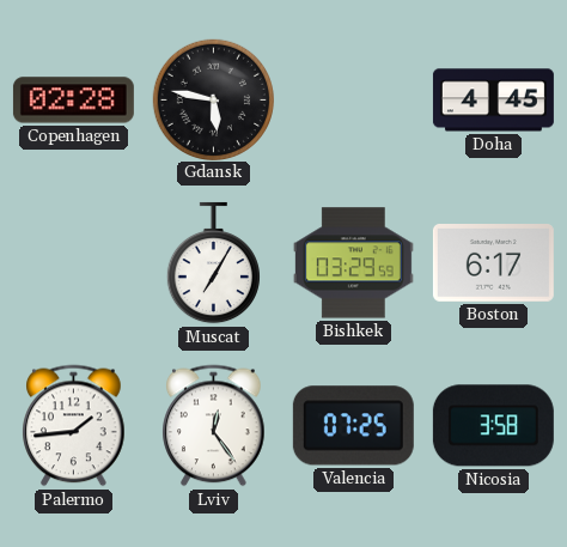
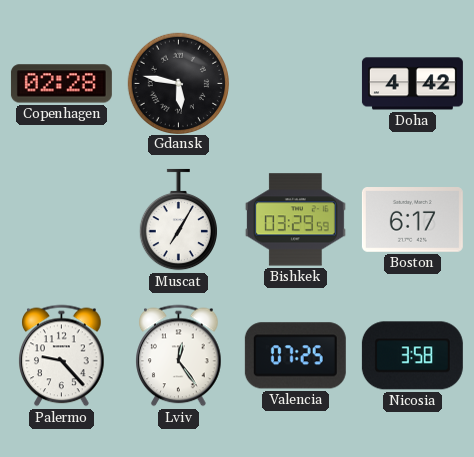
Doha: 4:45 -> 4:42
Palermo: 1:44 -> 9:23
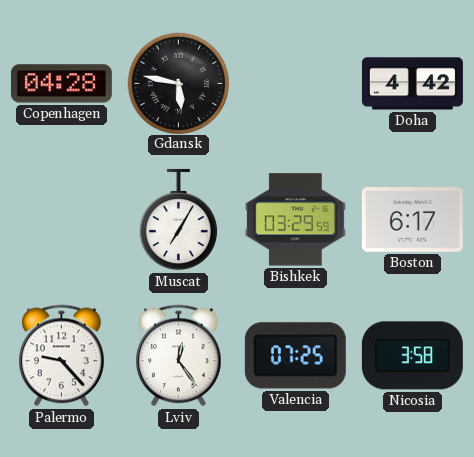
Copenhagen: 02:28 -> 04:28
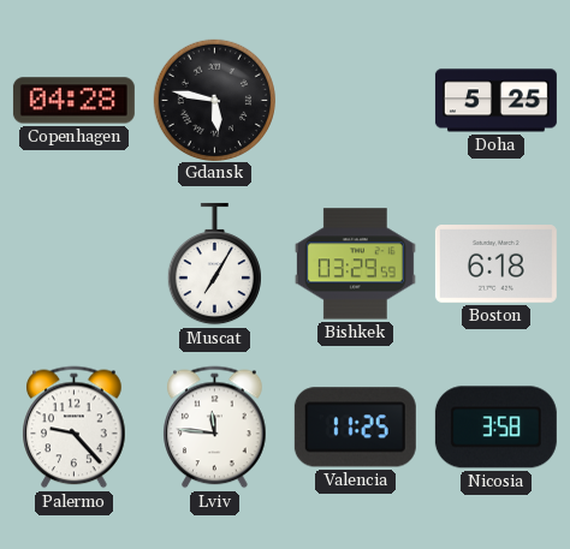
Doha: 4:42 -> 5:25
Boston: 6:17 -> 6:18
Lviv: 12:24 -> 11:46
Valencia: 07:25 -> 11:25
